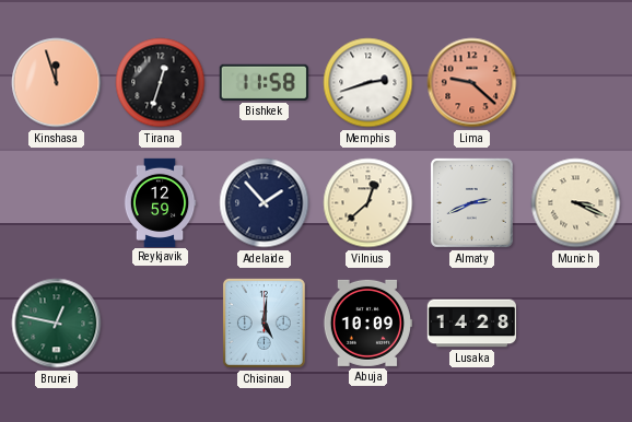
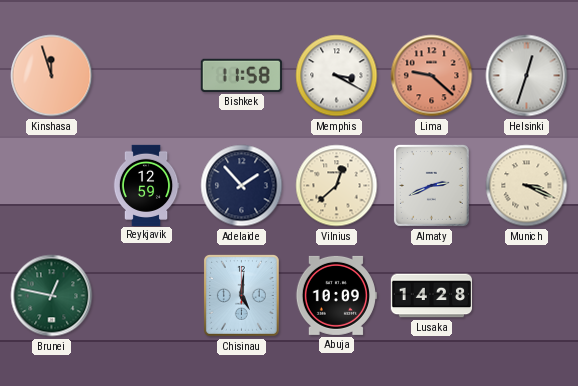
Tirana: 12:33 -> none
Memphis: 2:42 -> 3:20
Helsinki: none -> 12:33
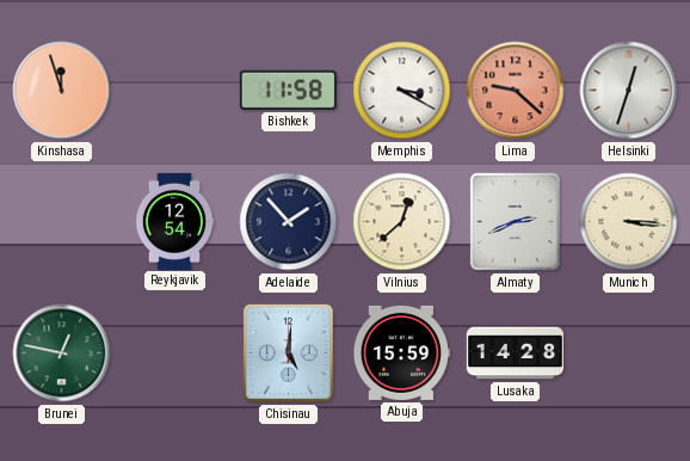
Reykjavik: 12:59 -> 12:54
Munich: 3:19 -> 3:16
Abuja: 10:09 -> 15:59
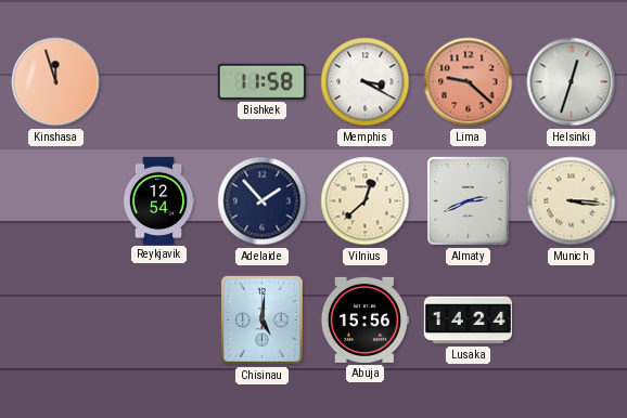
Brunei: 12:47 -> none
Abuja: 15:59 -> 15:56
Lusaka: 14:28 -> 14:24
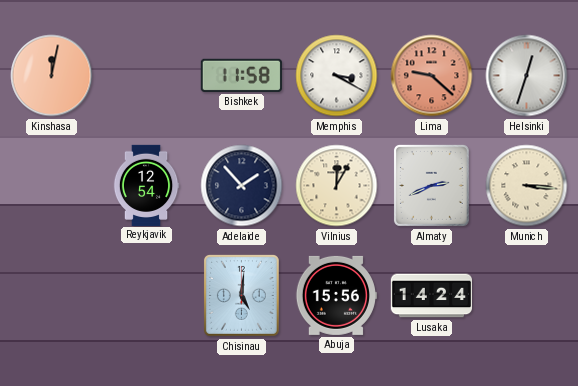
Kinshasa: 11:57 -> 12:02
Vilnius: 12:38 -> 12:05
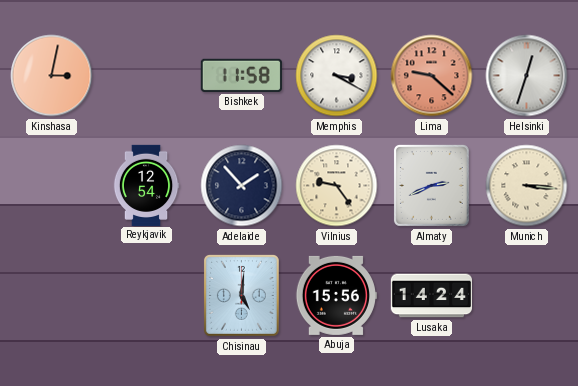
Kinshasa: 12:02 -> 3:02
Vilnius: 12:05 -> 9:24
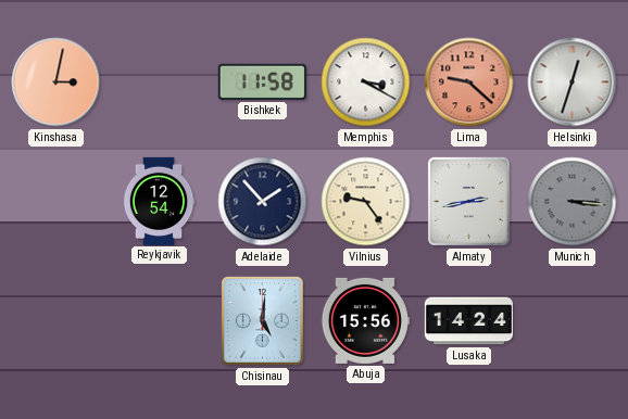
Almaty: 2:41 -> 2:43
Munich dial: cream -> grey
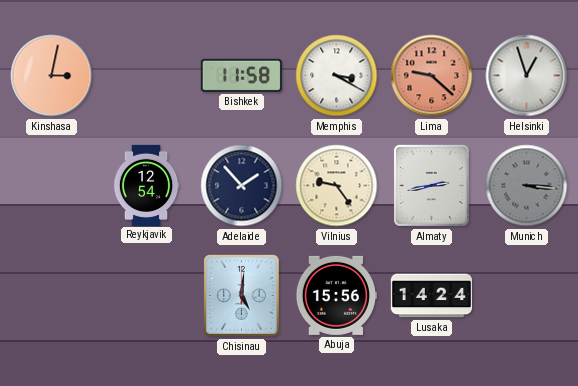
Helsinki: 12:33 -> 12:57
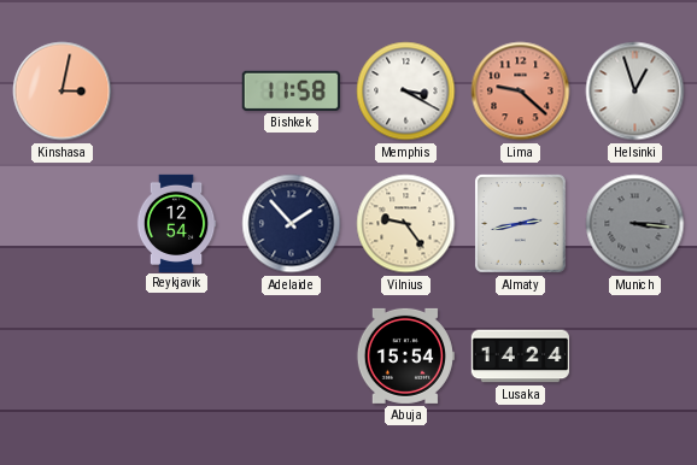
Chisinau: 5:01 -> none
Abuja: 15:56 -> 15:54
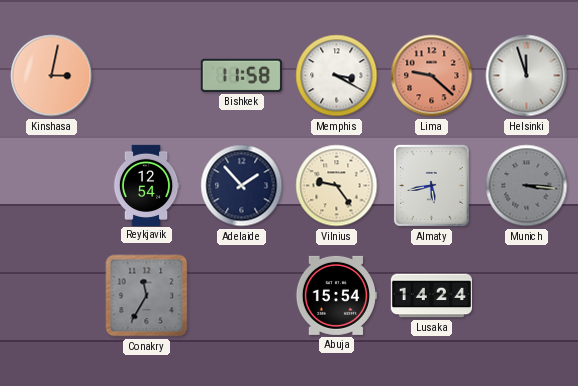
Helsinki: 12:57 -> 11:57
Almaty: 2:43 -> 5:43
Conakry: none -> 11:35
